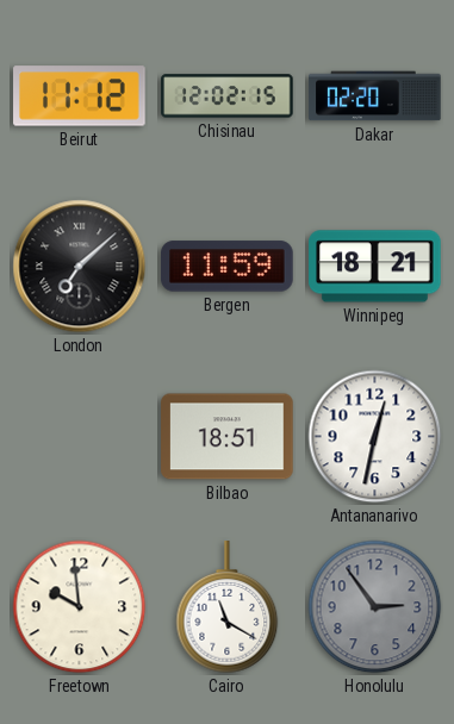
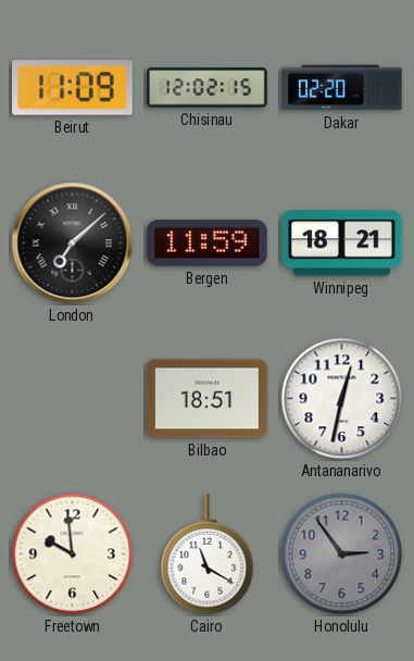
Beirut: 11:12 -> 11:09
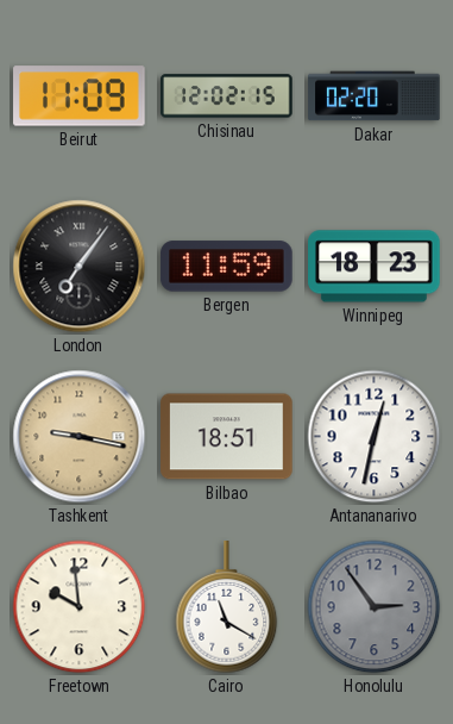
London: 7:08 -> 7:06
Winnipeg: 18:21 -> 18:23
Tashkent: none -> 9:17
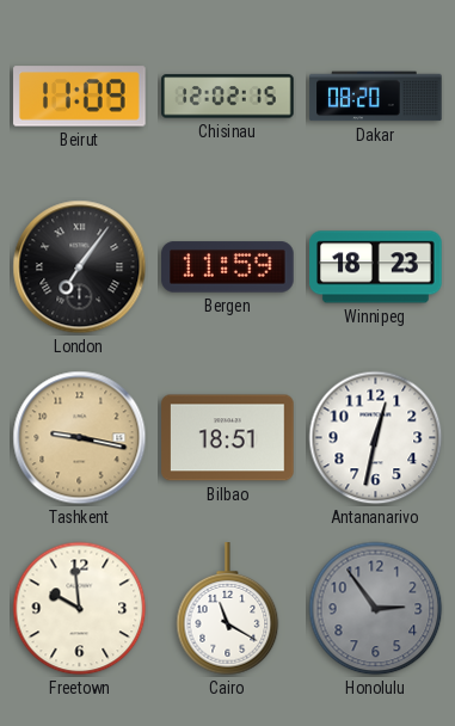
Dakar: 02:20 -> 08:20
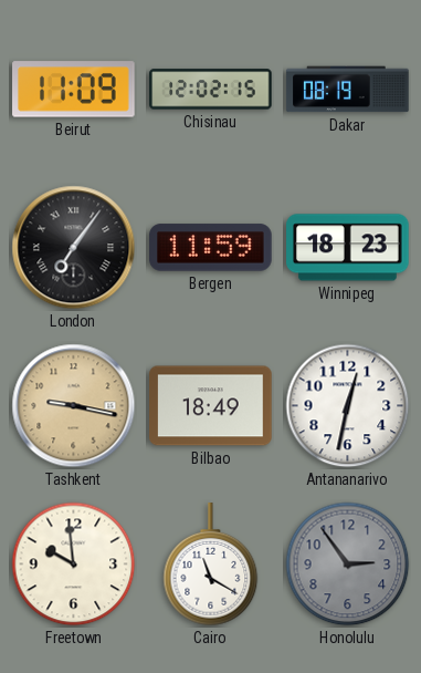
Dakar: 08:20 -> 08:19
Bilbao: 18:51 -> 18:49
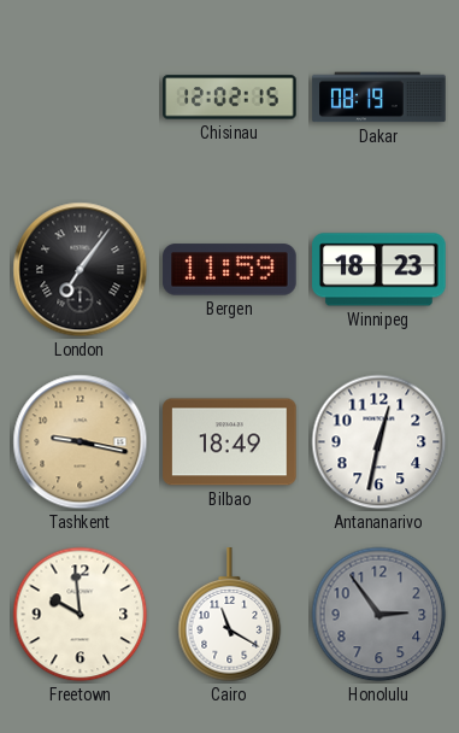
Beirut: 11:09 -> none
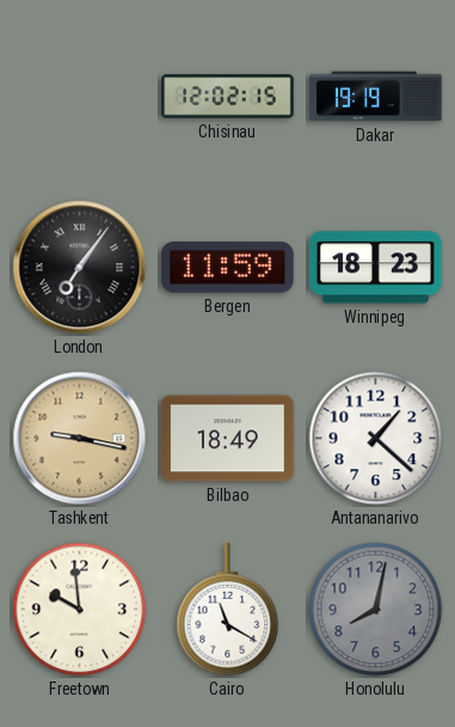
Dakar: 08:19 -> 19:19
Antananarivo: 12:32 -> 1:22
Honolulu: 2:54 -> 8:02
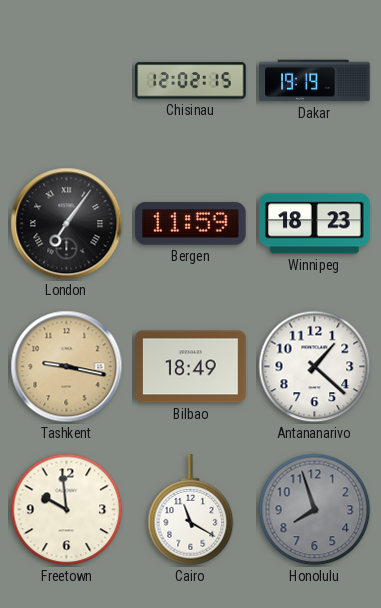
Honolulu: 8:02 -> 7:57
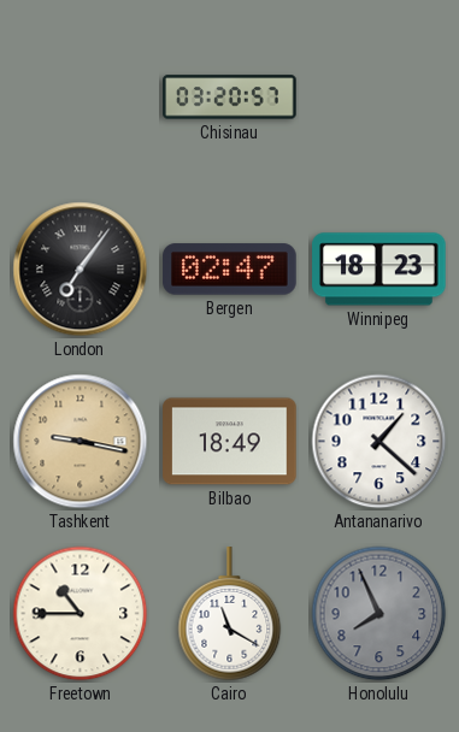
Chisinau: 12:02 -> 03:20
Dakar: 19:19 -> none
Bergen: 11:59 -> 02:47
Freetown: 9:59 -> 10:45
Honolulu: 7:57 -> 7:56
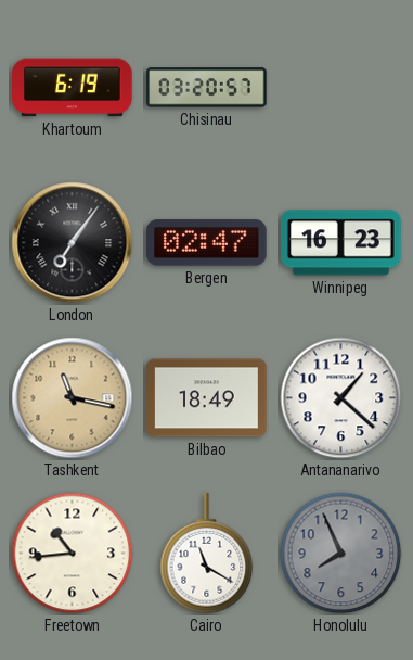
Khartoum: none -> 6:19
Winnipeg: 18:23 -> 16:23
Tashkent: 9:17 -> 11:17
Freetown: 10:45 -> 10:44
